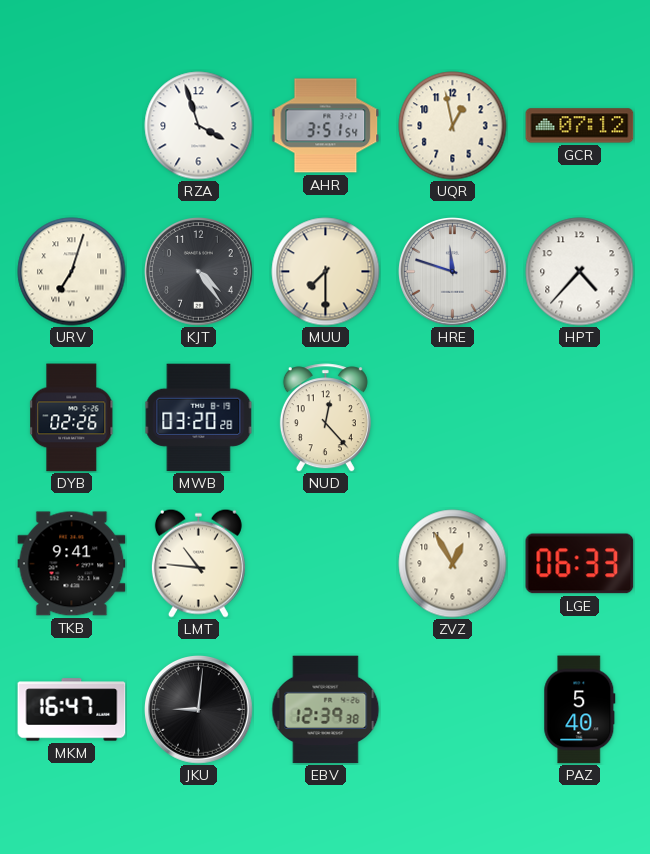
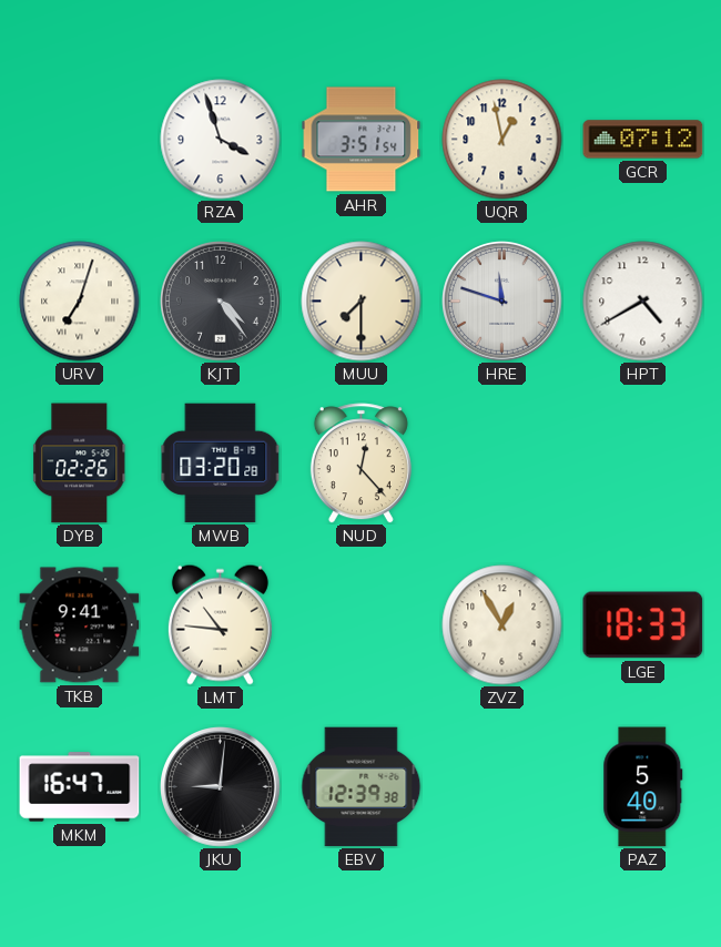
HPT: 4:37 -> 4:40
LGE: 06:33 -> 18:33
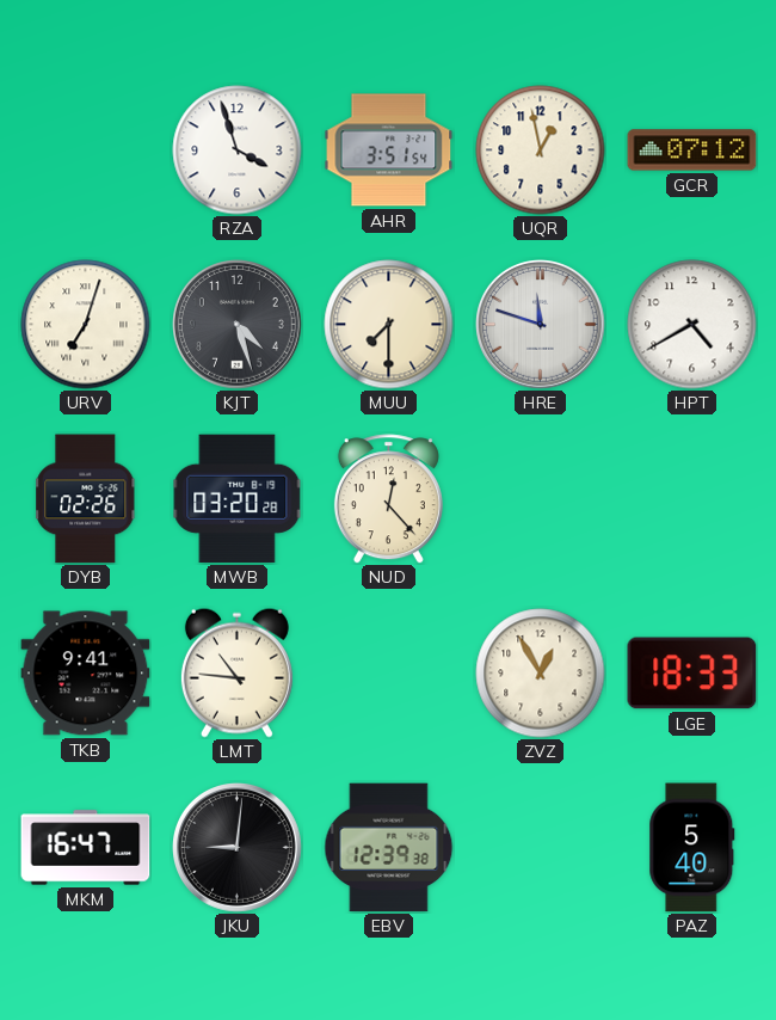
KJT: 4:24 -> 4:27
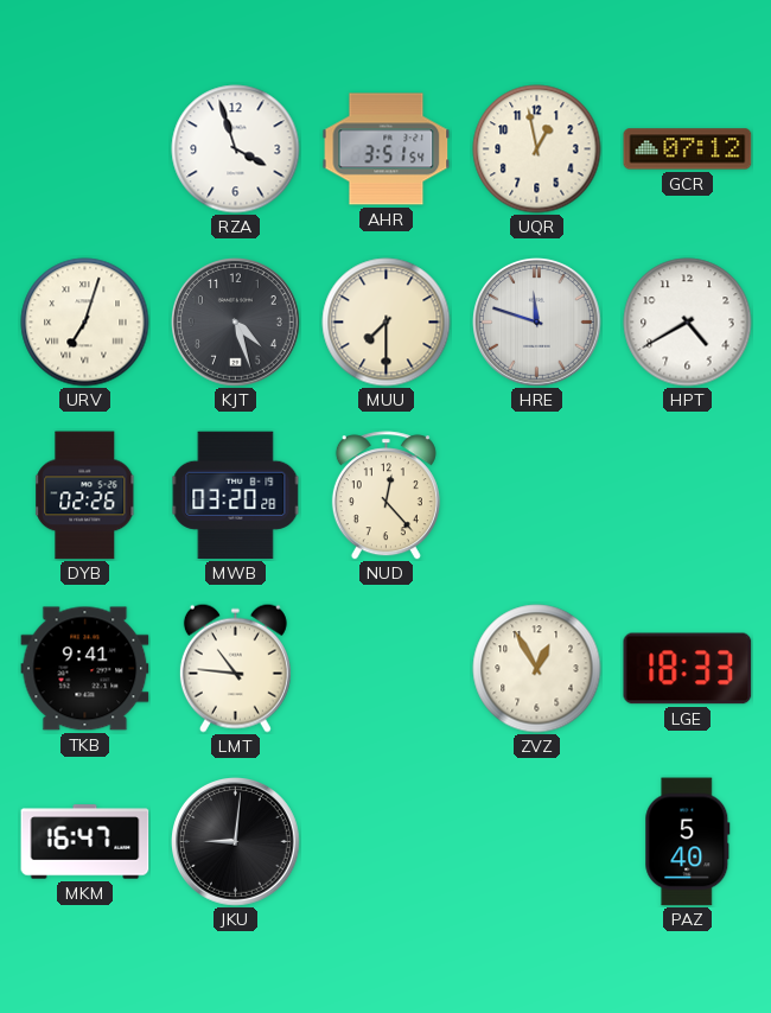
EBV: 12:39 -> none
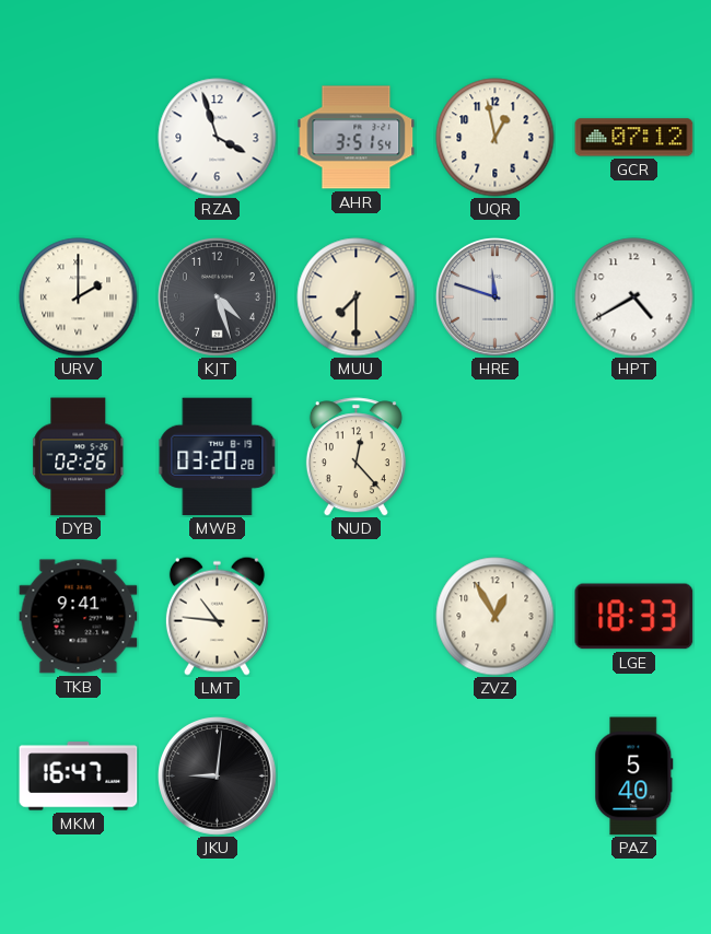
URV: 7:03 -> 2:00
